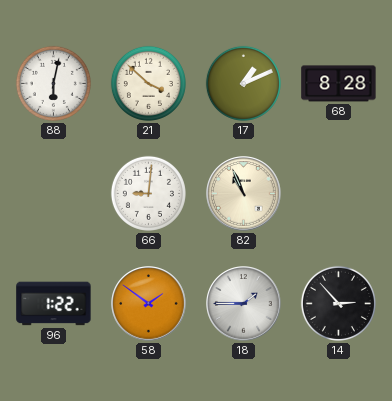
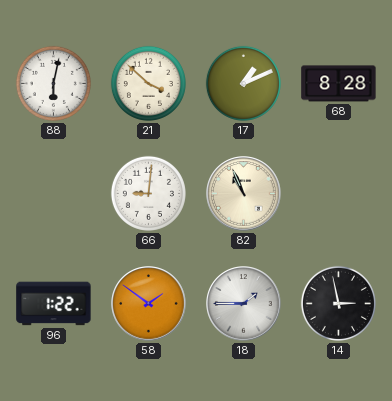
14: 2:53 -> 2:58
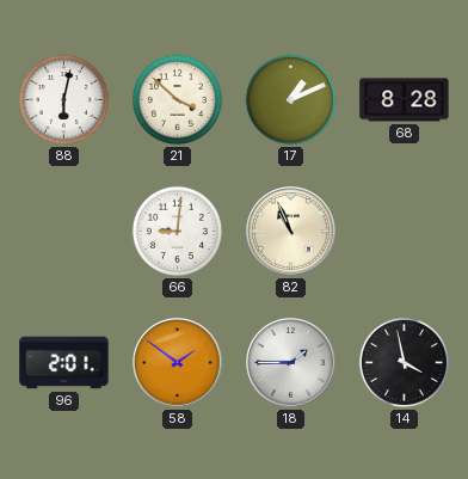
96: 1:22 -> 2:01
14: 2:58 -> 3:58
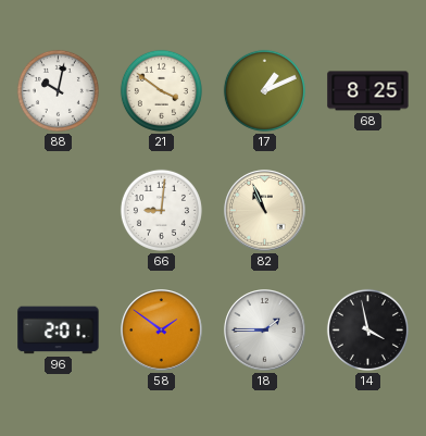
88: 6:02 -> 10:02
21: 3:52 -> 3:51
68: 8:28 -> 8:25
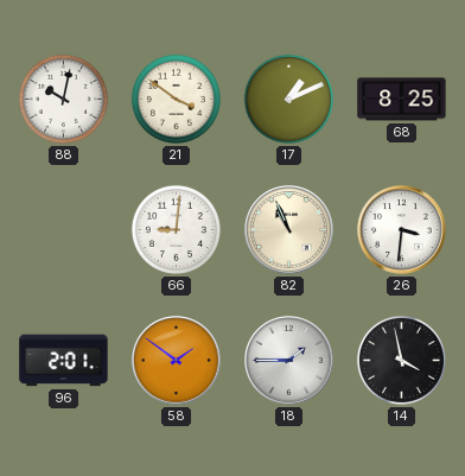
26: none -> 3:31
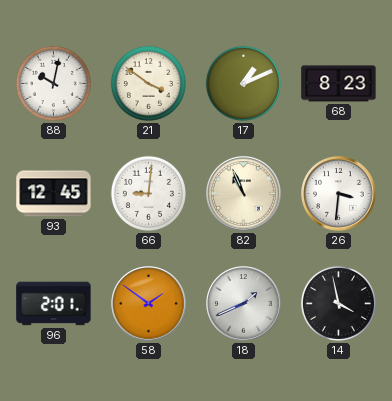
68: 8:25 -> 8:23
93: none -> 12:45
18: 1:45 -> 1:41
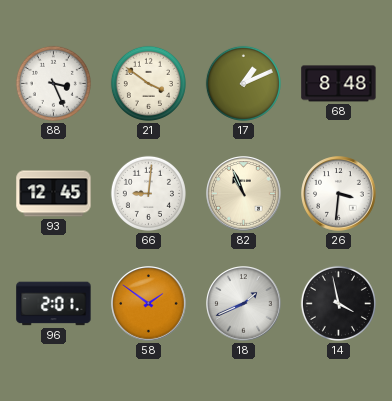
88: 10:02 -> 3:26
68: 8:23 -> 8:48
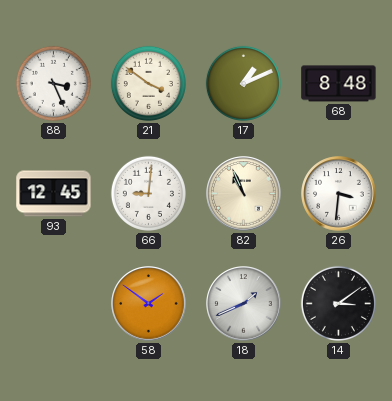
96: 2:01 -> none
14: 3:58 -> 3:09
